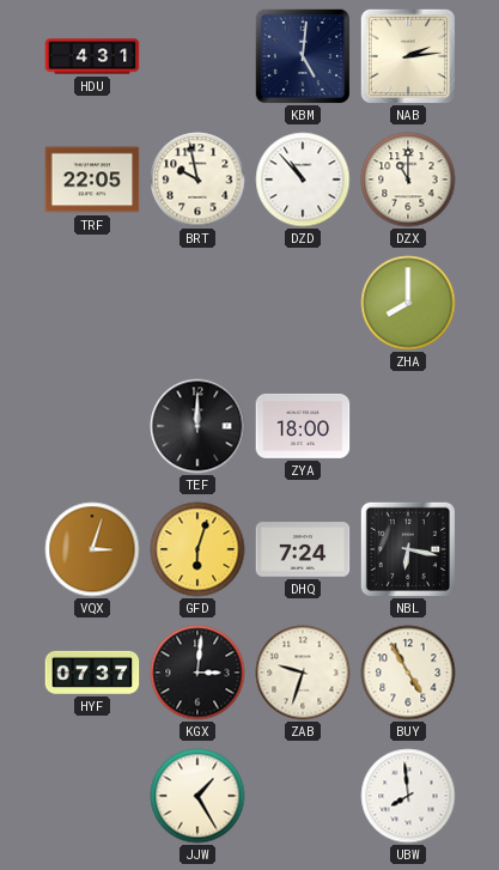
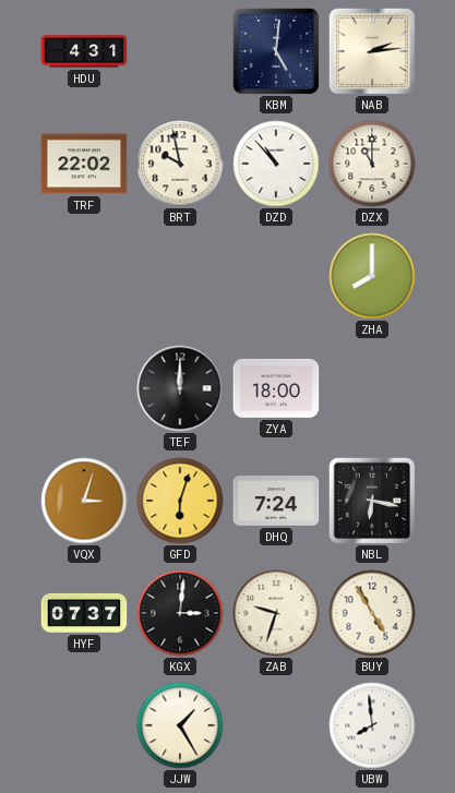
TRF: 22:05 -> 22:02
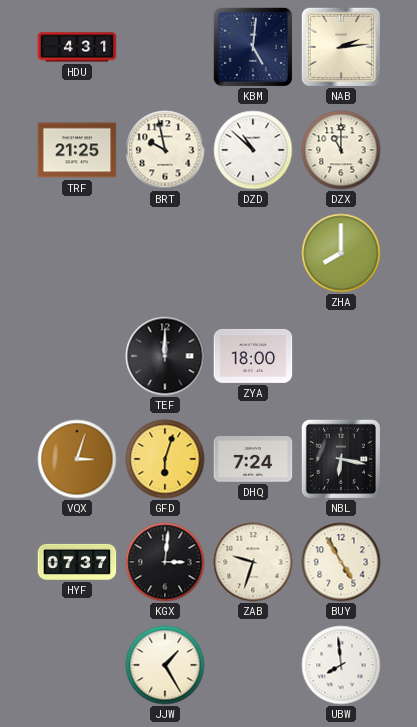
TRF: 22:02 -> 21:25
DZD: 10:53 -> 10:52
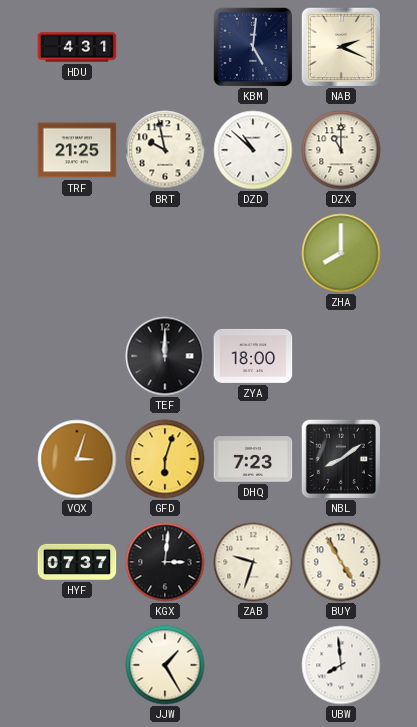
NAB: 2:14 -> 2:19
DHQ: 7:24 -> 7:23
NBL: 6:17 -> 8:09
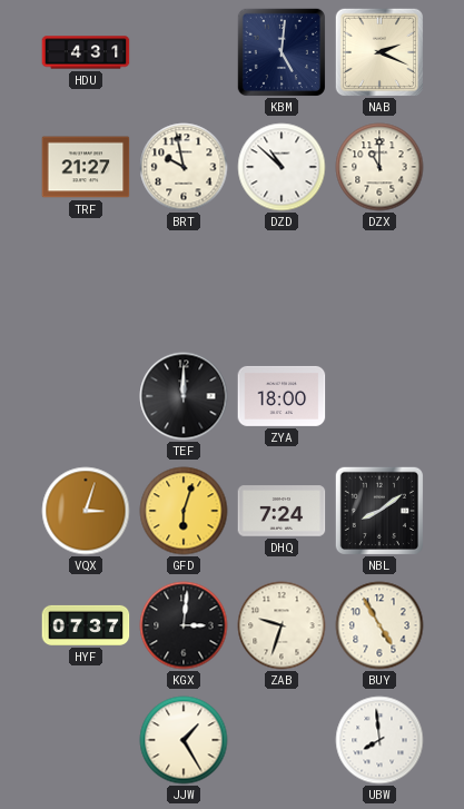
TRF: 21:25 -> 21:27
ZHA: 8:00 -> none
DHQ: 7:23 -> 7:24
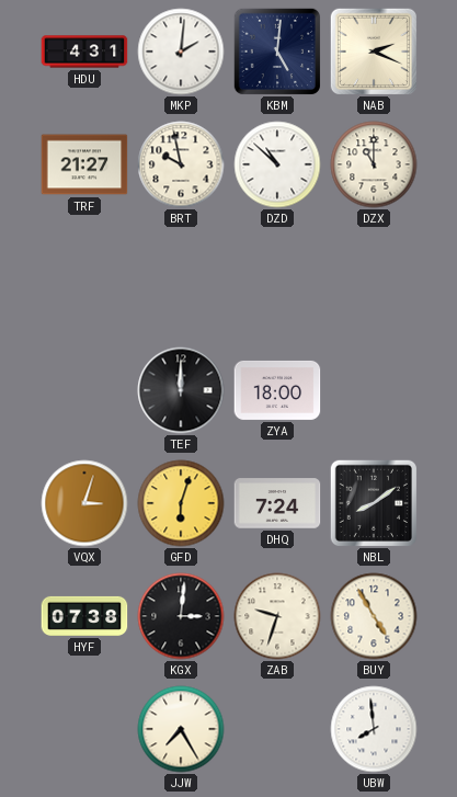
MKP: none -> 2:01
HYF: 07:37 -> 07:38
JJW: 1:25 -> 7:25
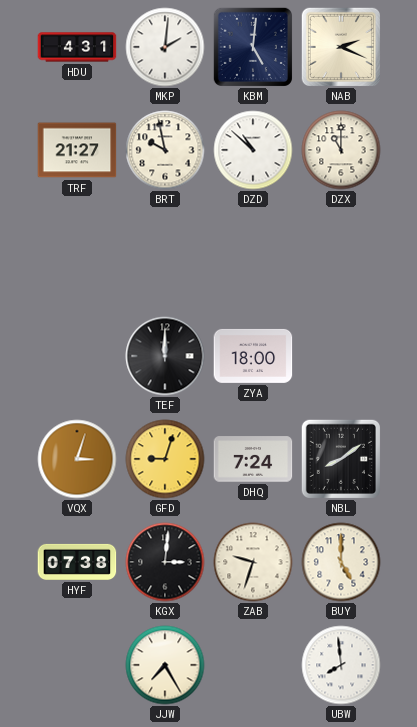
GFD: 6:03 -> 9:03
BUY: 4:55 -> 5:00
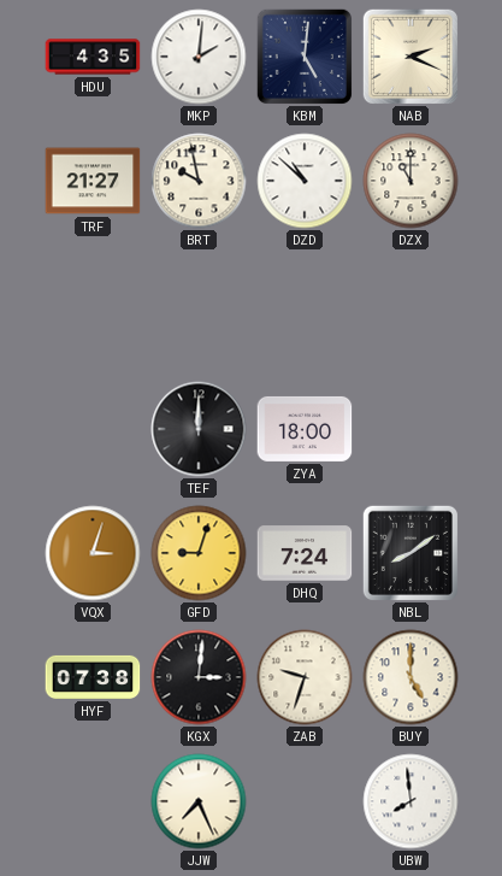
HDU: 4:31 -> 4:35
JJW: 7:25 -> 7:26
